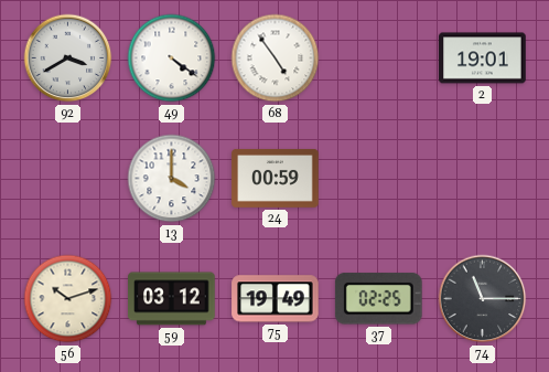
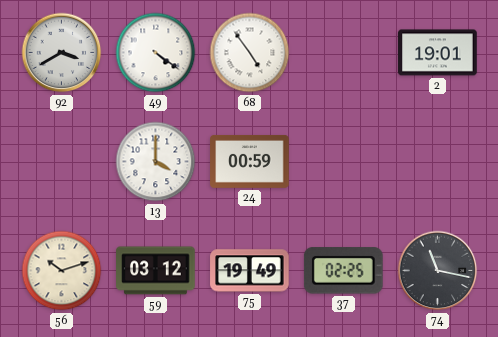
74: 11:15 -> 11:17
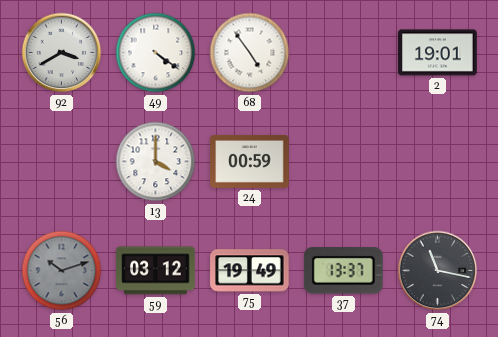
56 dial: cream -> grey
37: 02:25 -> 13:37
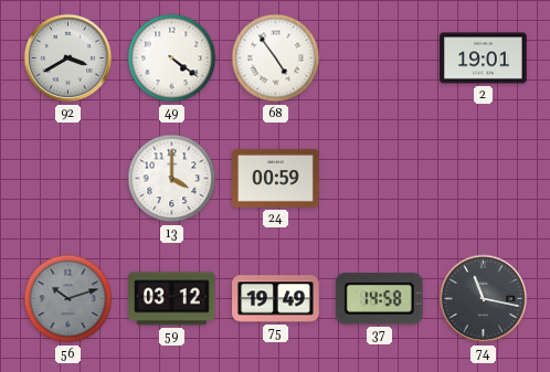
37: 13:37 -> 14:58
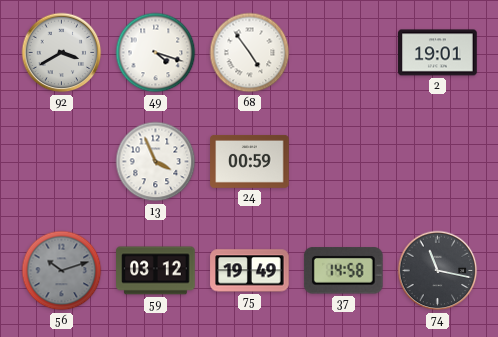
49: 4:21 -> 4:18
13: 4:00 -> 3:56
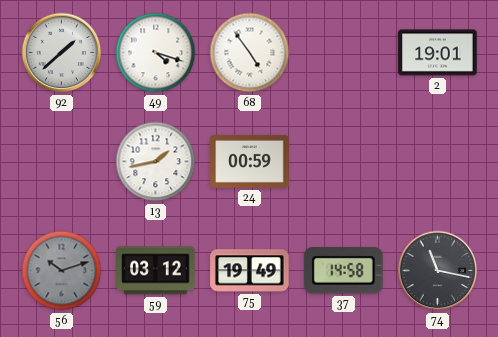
92: 3:40 -> 1:38
13: 3:56 -> 1:43
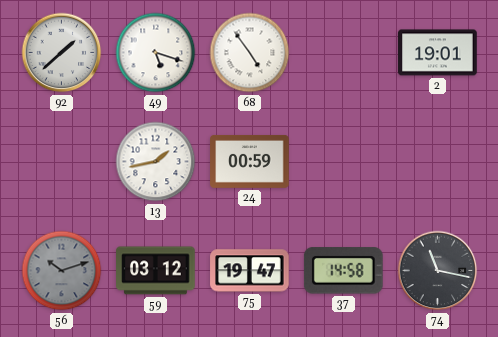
49: 4:18 -> 5:18
75: 19:49 -> 19:47
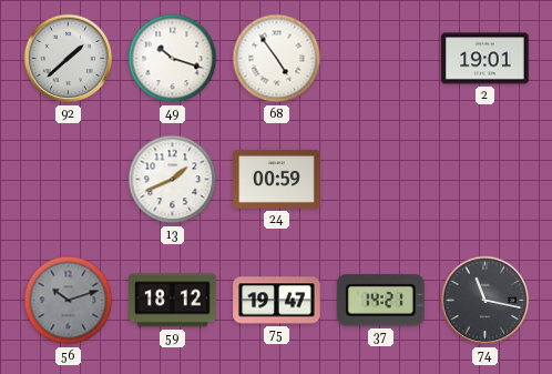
49: 5:18 -> 10:18
13: 1:43 -> 1:41
59: 03:12 -> 18:12
37: 14:58 -> 14:21
